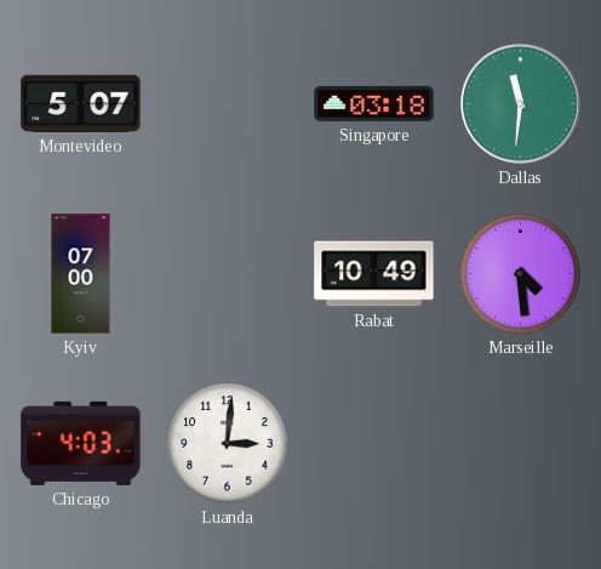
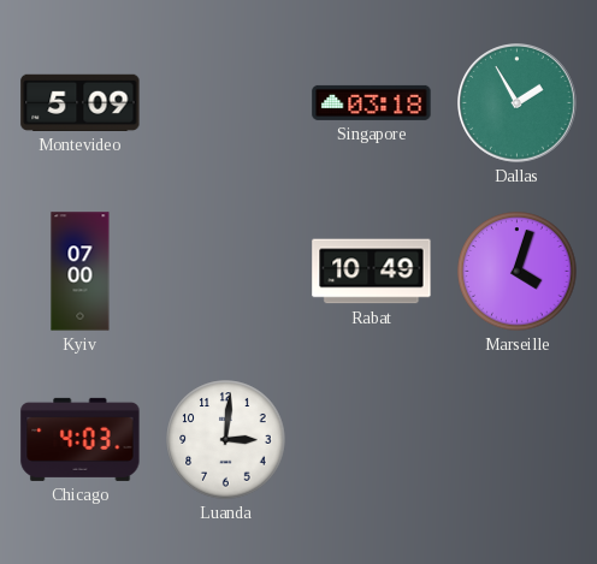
Montevideo: 5:07 -> 5:09
Dallas: 11:31 -> 1:55
Marseille: 4:29 -> 4:03
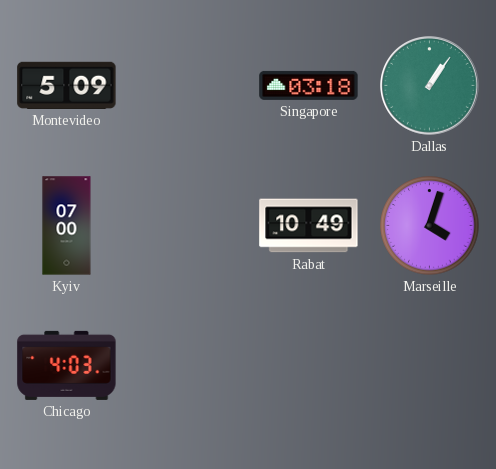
Dallas: 1:55 -> 1:06
Luanda: 3:01 -> none
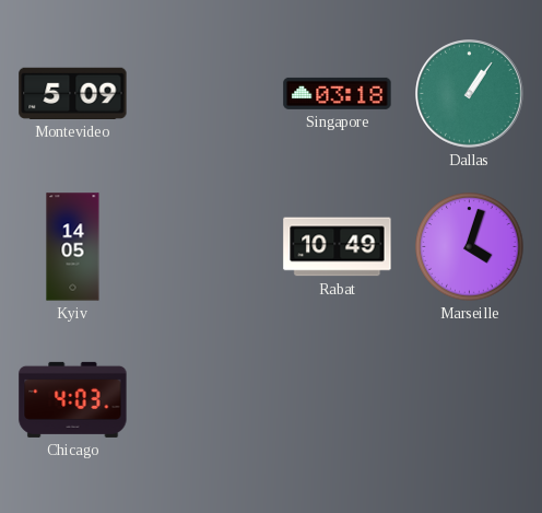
Kyiv: 07:00 -> 14:05
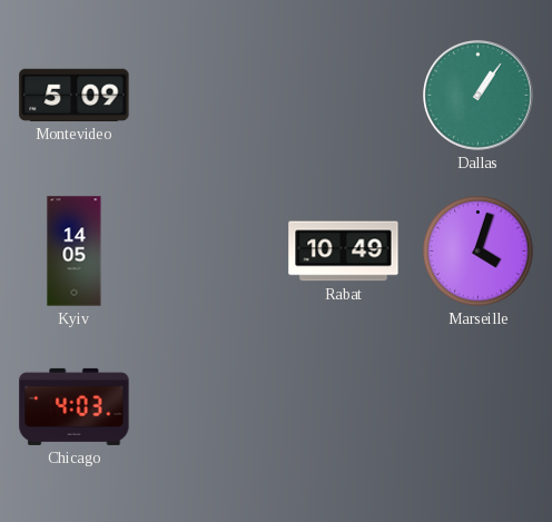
Singapore: 03:18 -> none
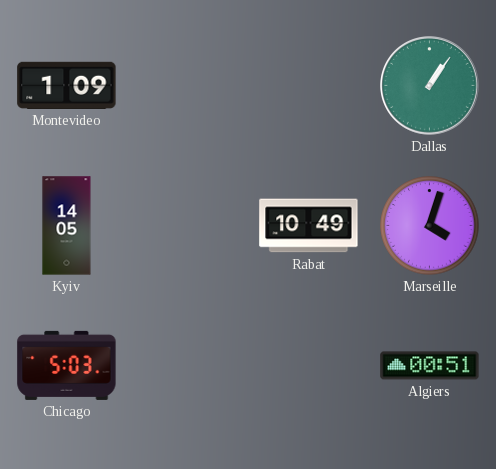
Montevideo: 5:09 -> 1:09
Chicago: 4:03 -> 5:03
Algiers: none -> 00:51
